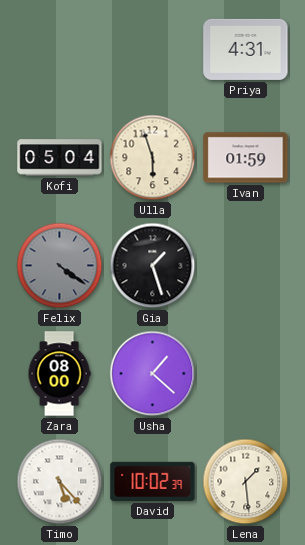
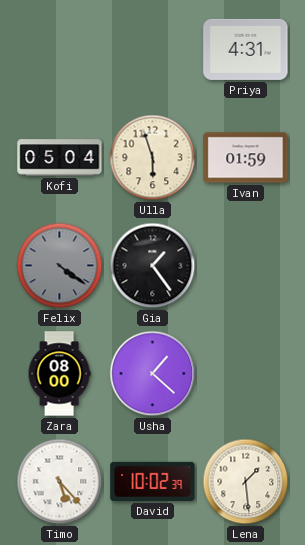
Gia: 1:27 -> 1:24
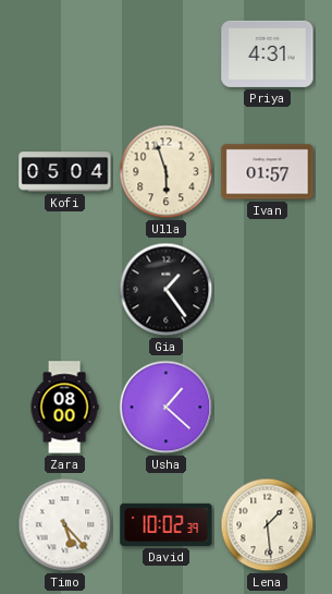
Ivan: 01:59 -> 01:57
Felix: 4:21 -> none
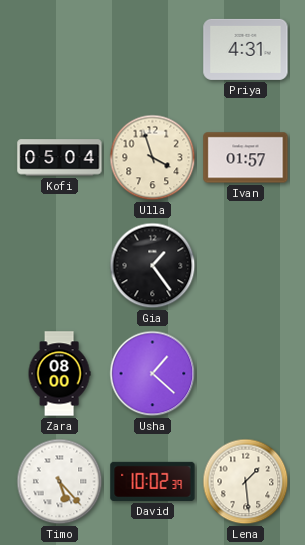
Ulla: 5:57 -> 3:57
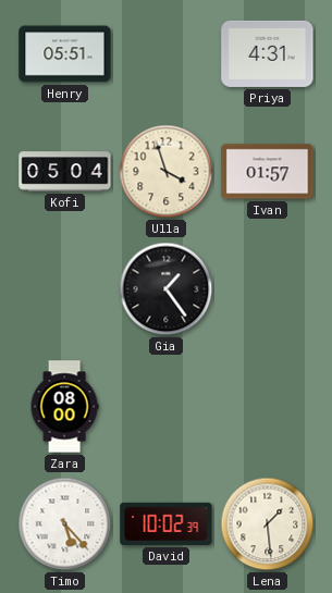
Henry: none -> 05:51
Usha: 1:22 -> none
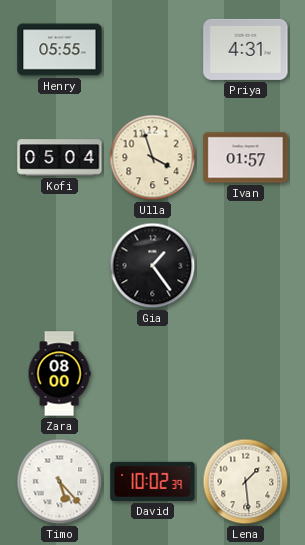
Henry: 05:51 -> 05:55
